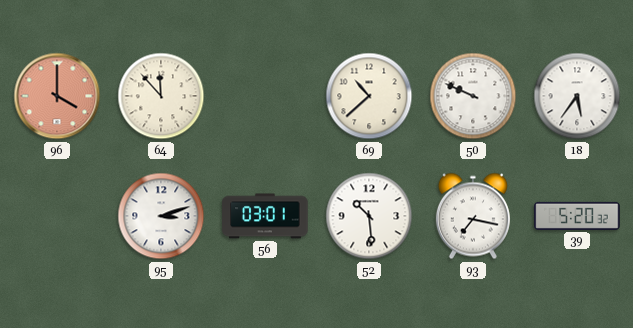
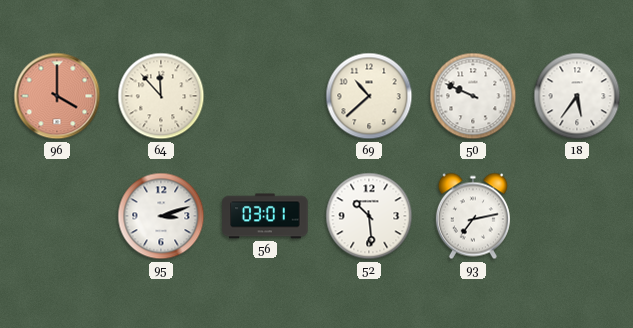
93: 7:17 -> 7:13
39: 5:20 -> none
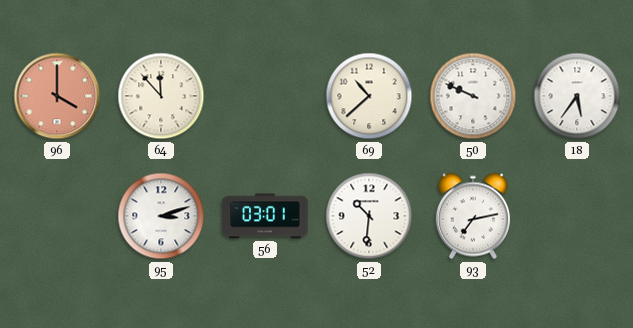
52: 10:29 -> 10:31
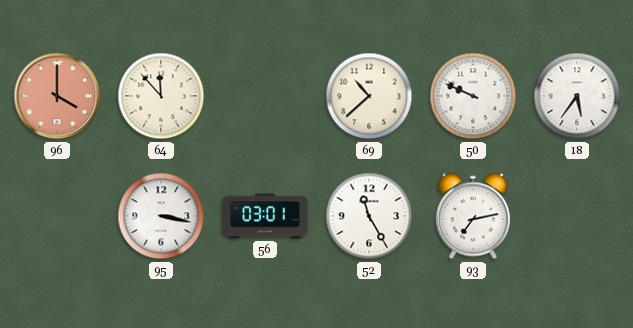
95: 3:12 -> 3:17
52: 10:31 -> 11:25
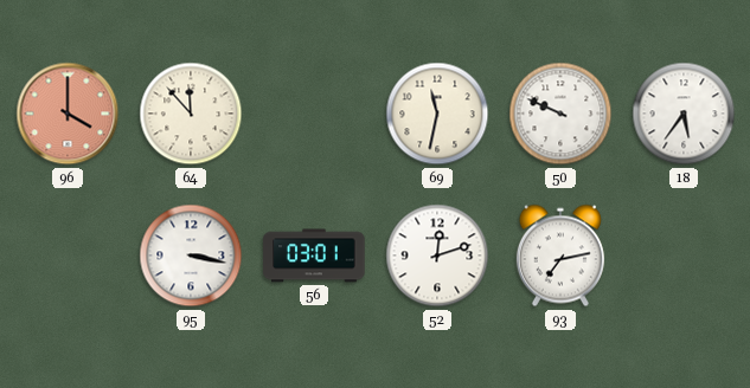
69: 10:38 -> 11:32
52: 11:25 -> 12:12
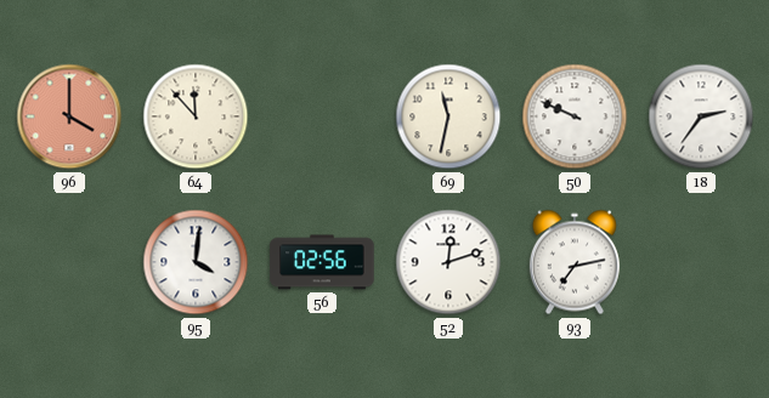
18: 5:36 -> 2:36
95: 3:17 -> 4:01
56: 03:01 -> 02:56
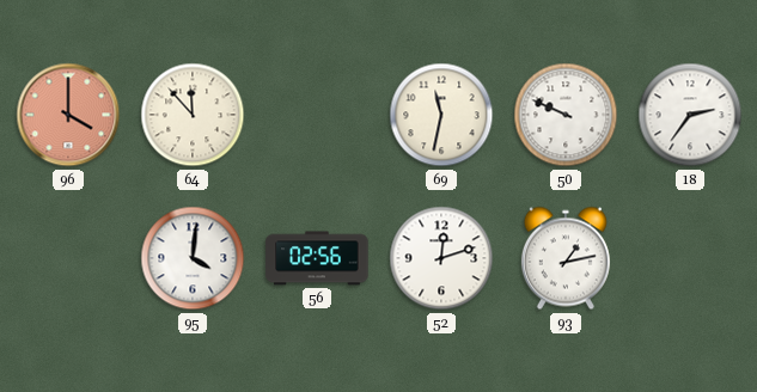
93: 7:13 -> 1:13
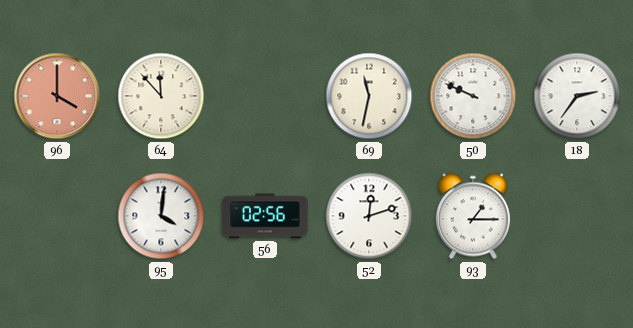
93: 1:13 -> 1:15
